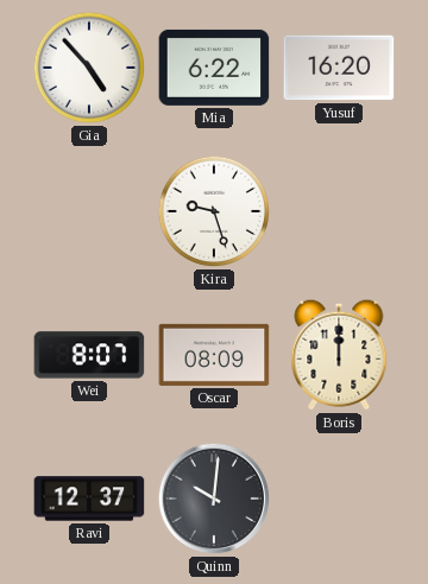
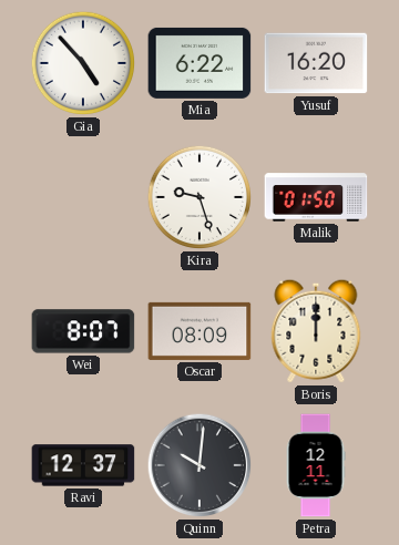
Malik: none -> 01:50
Petra: none -> 12:11
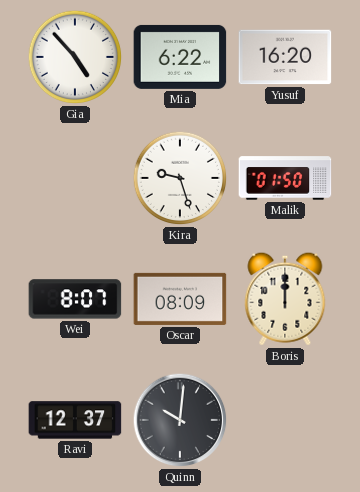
Petra: 12:11 -> none
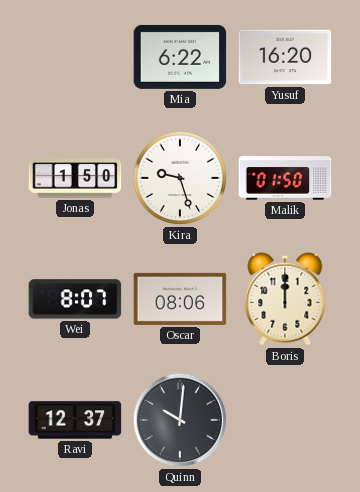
Gia: 4:53 -> none
Jonas: none -> 1:50
Oscar: 08:09 -> 08:06
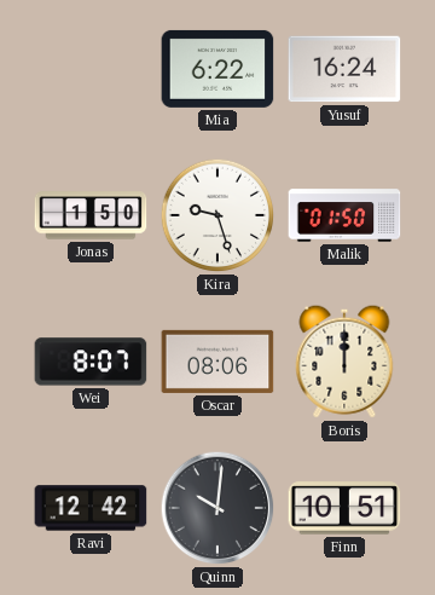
Yusuf: 16:20 -> 16:24
Ravi: 12:37 -> 12:42
Finn: none -> 10:51
